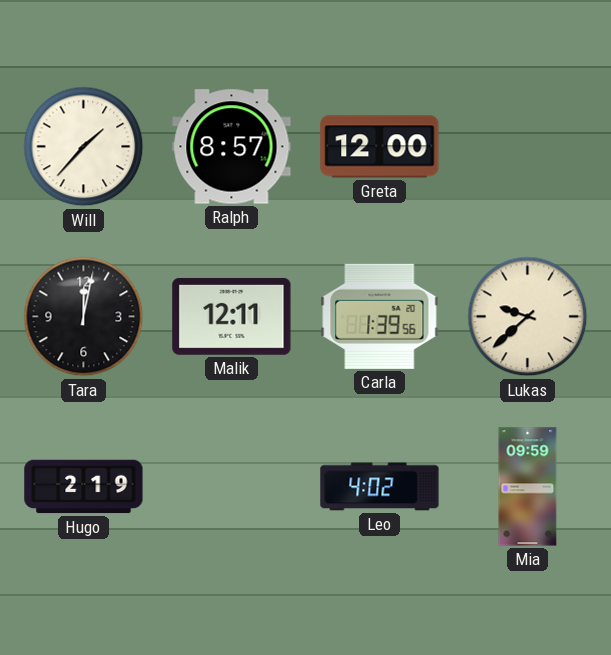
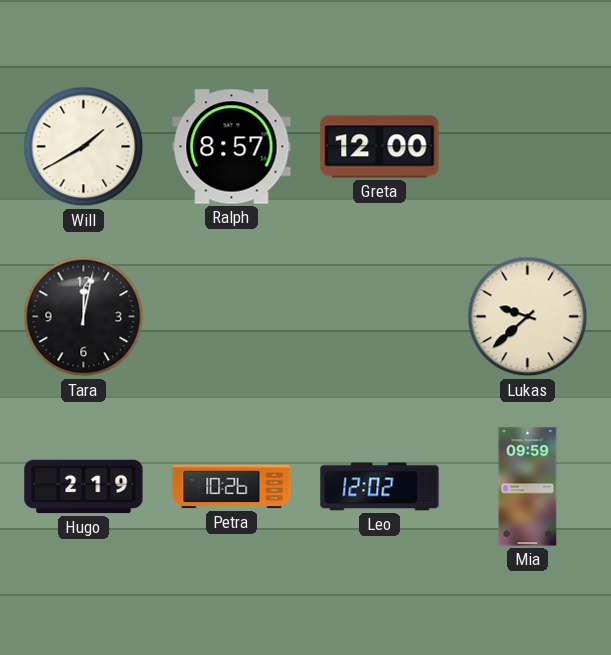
Will: 1:37 -> 1:40
Malik: 12:11 -> none
Carla: 1:39 -> none
Petra: none -> 10:26
Leo: 4:02 -> 12:02
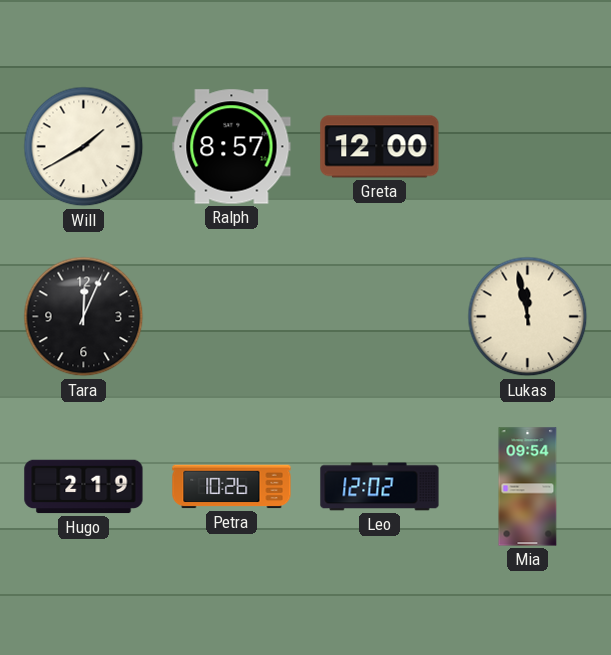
Tara: 12:02 -> 12:04
Lukas: 9:38 -> 11:58
Mia: 09:59 -> 09:54
